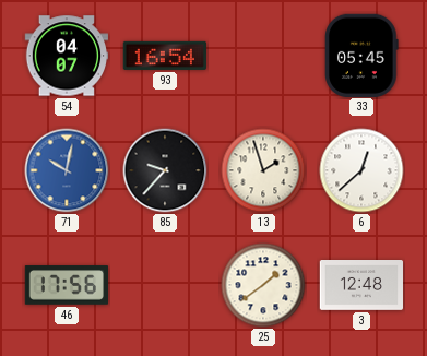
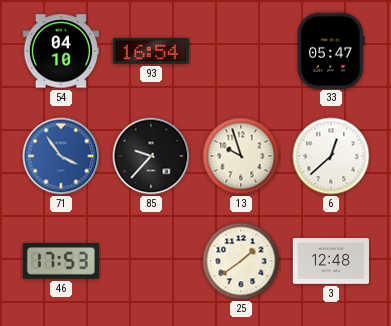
54: 04:07 -> 04:10
33: 05:45 -> 05:47
71: 10:02 -> 3:54
13: 1:57 -> 9:57
46: 17:56 -> 17:53
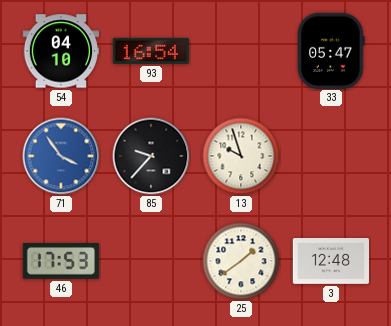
6: 12:38 -> none
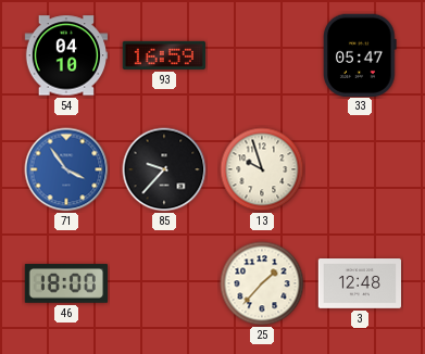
93: 16:54 -> 16:59
46: 17:53 -> 18:00
25: 1:39 -> 1:37
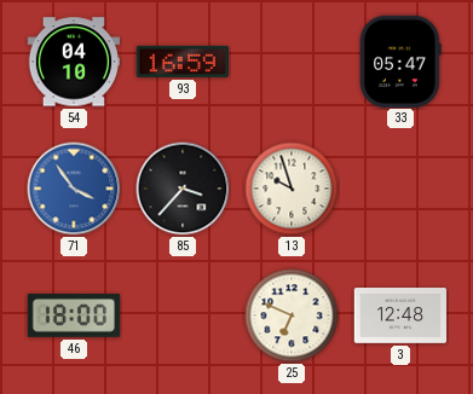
85: 9:37 -> 3:37
25: 1:37 -> 6:49
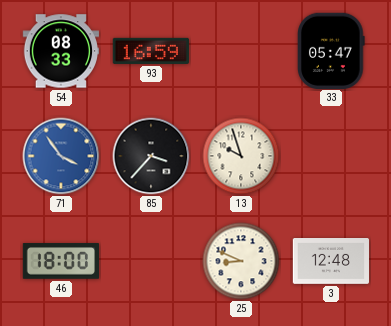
54: 04:10 -> 08:33
25: 6:49 -> 8:49
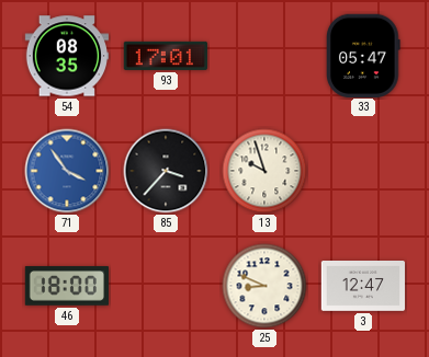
54: 08:33 -> 08:35
93: 16:59 -> 17:01
3: 12:48 -> 12:47
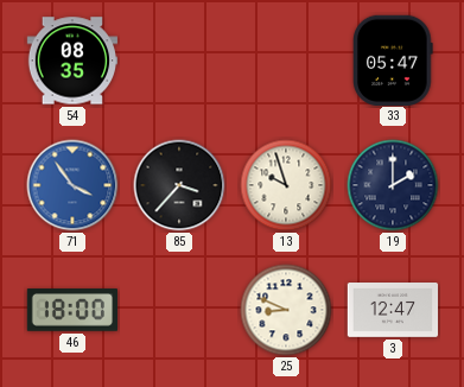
93: 17:01 -> none
19: none -> 2:00
